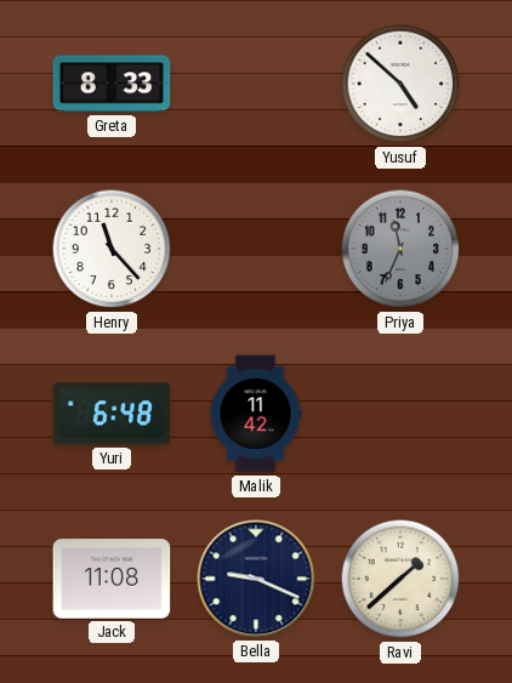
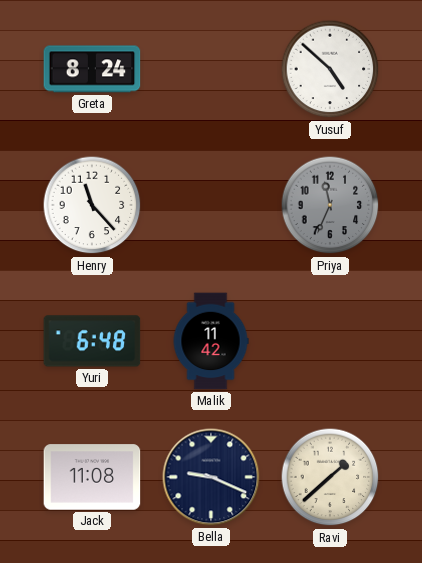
Greta: 8:33 -> 8:24
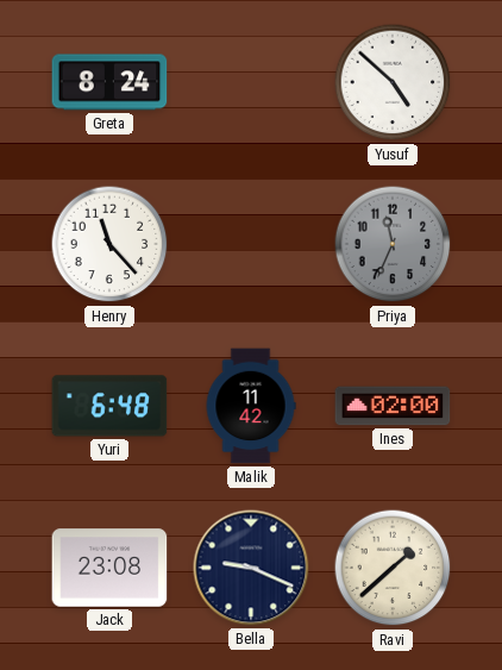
Ines: none -> 02:00
Jack: 11:08 -> 23:08
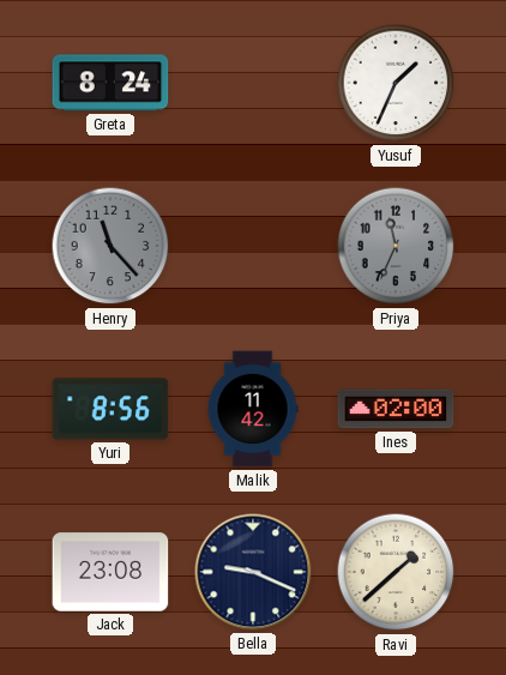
Yusuf: 4:52 -> 1:34
Henry dial: white -> grey
Yuri: 6:48 -> 8:56
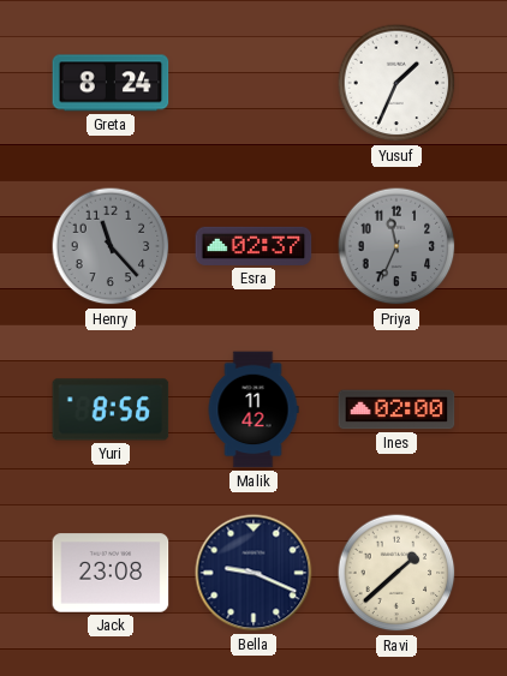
Esra: none -> 02:37
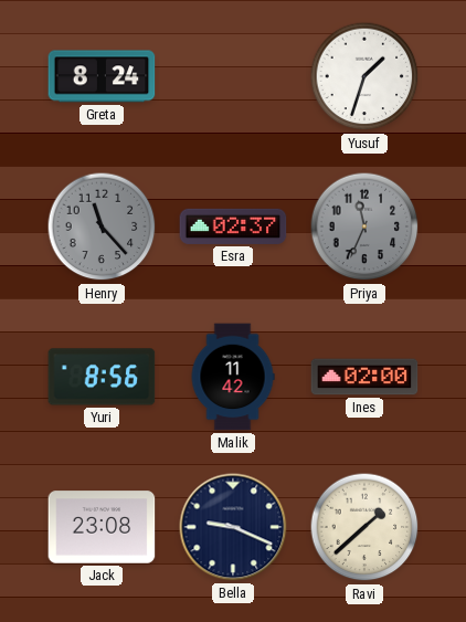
Yusuf: 1:34 -> 1:33
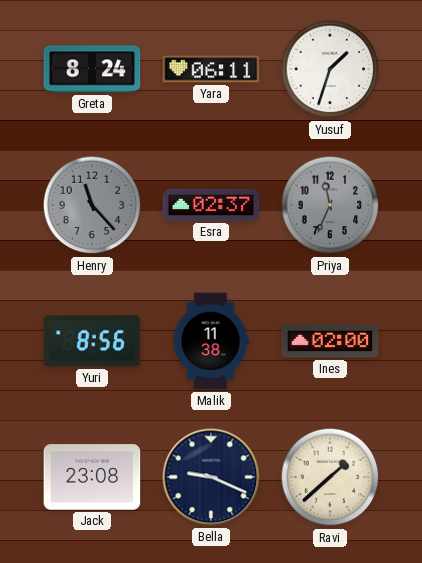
Yara: none -> 06:11
Malik: 11:42 -> 11:38
